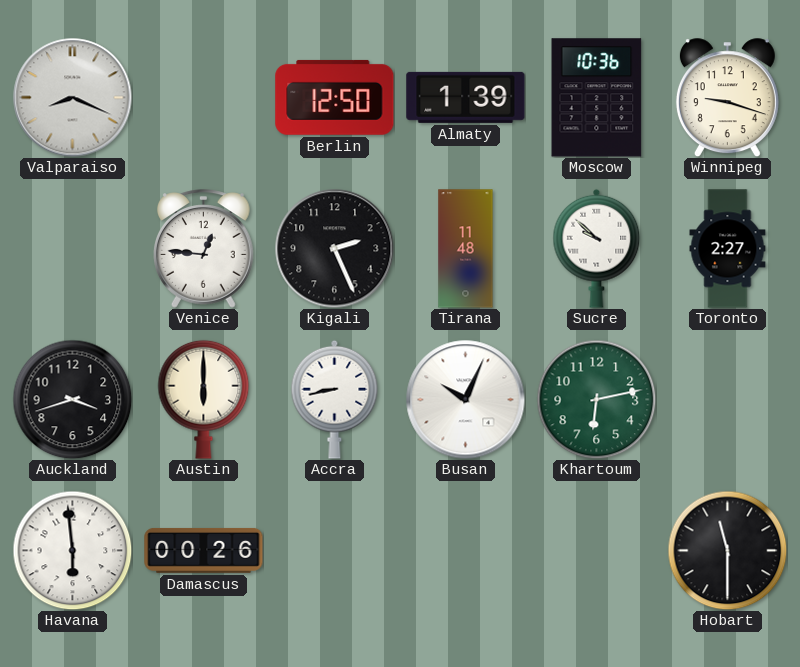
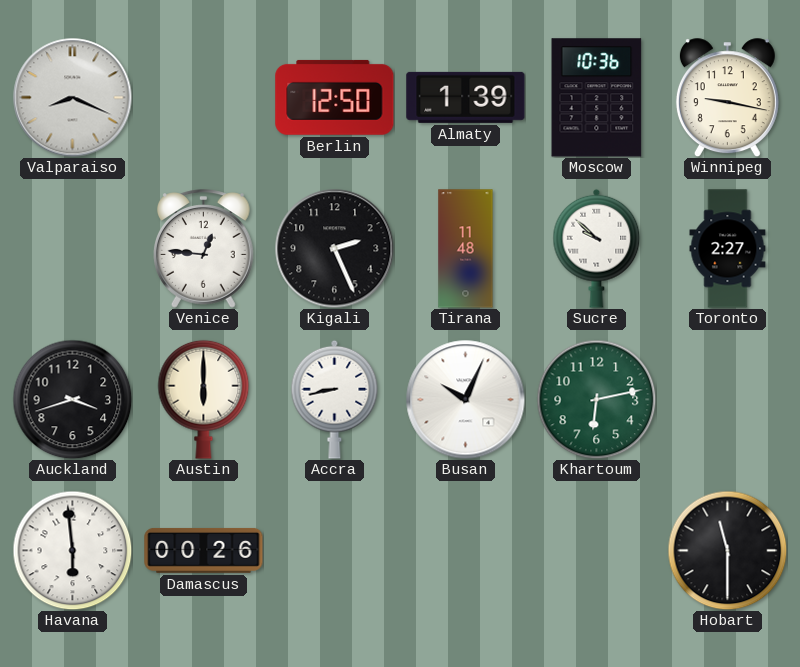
Winnipeg: 9:18 -> 9:17
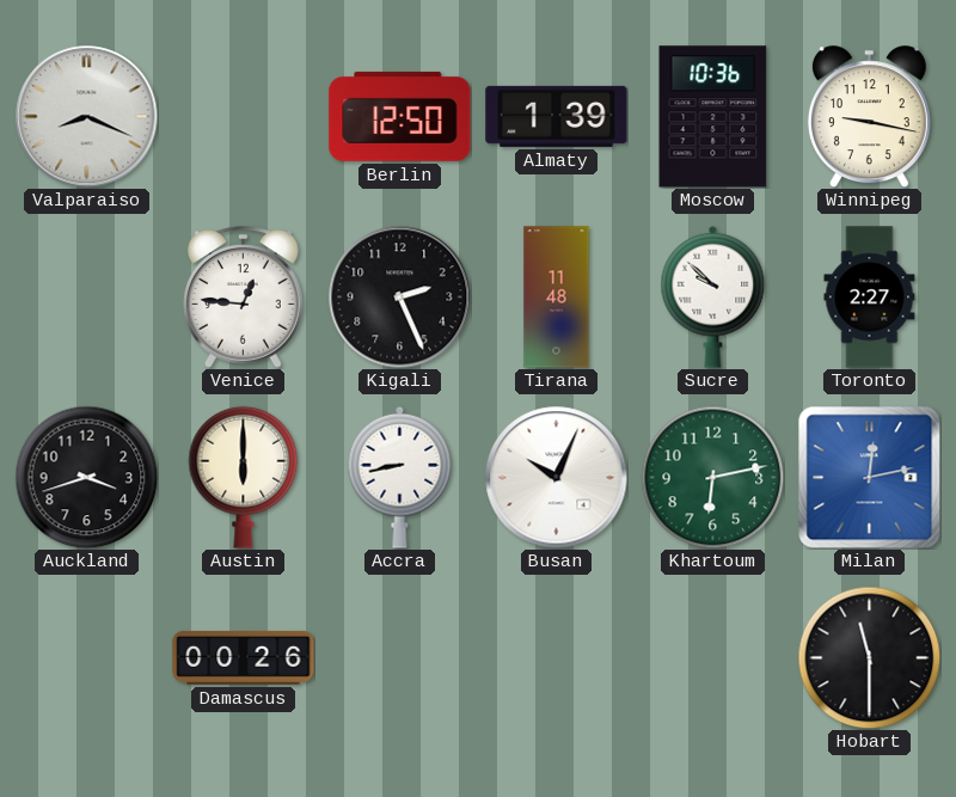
Milan: none -> 12:13
Havana: 5:59 -> none
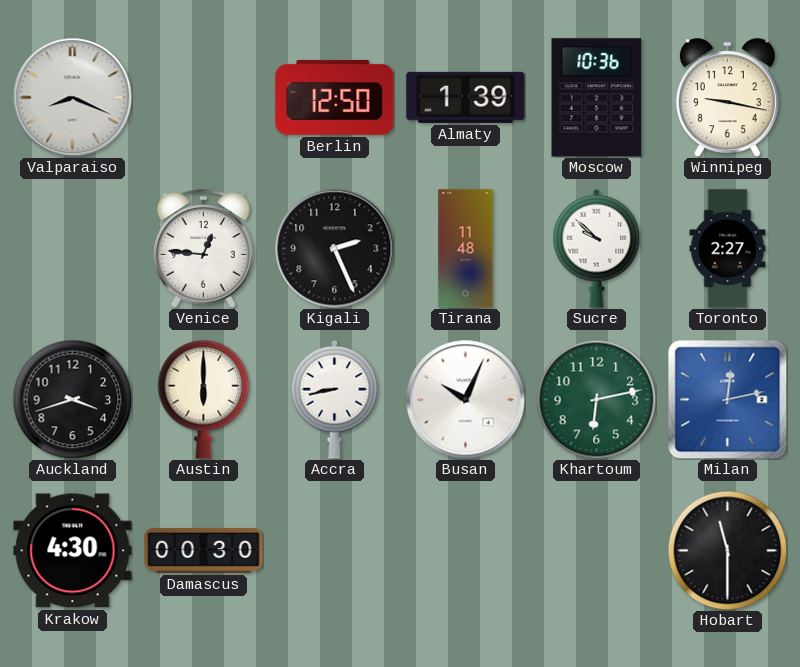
Krakow: none -> 4:30
Damascus: 00:26 -> 00:30
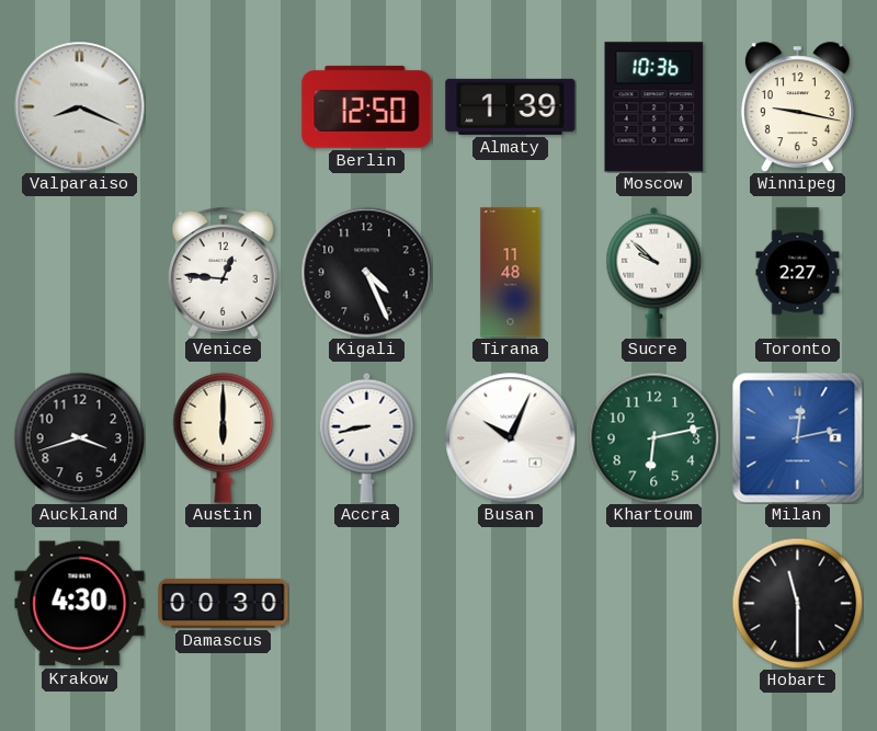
Kigali: 2:26 -> 4:26
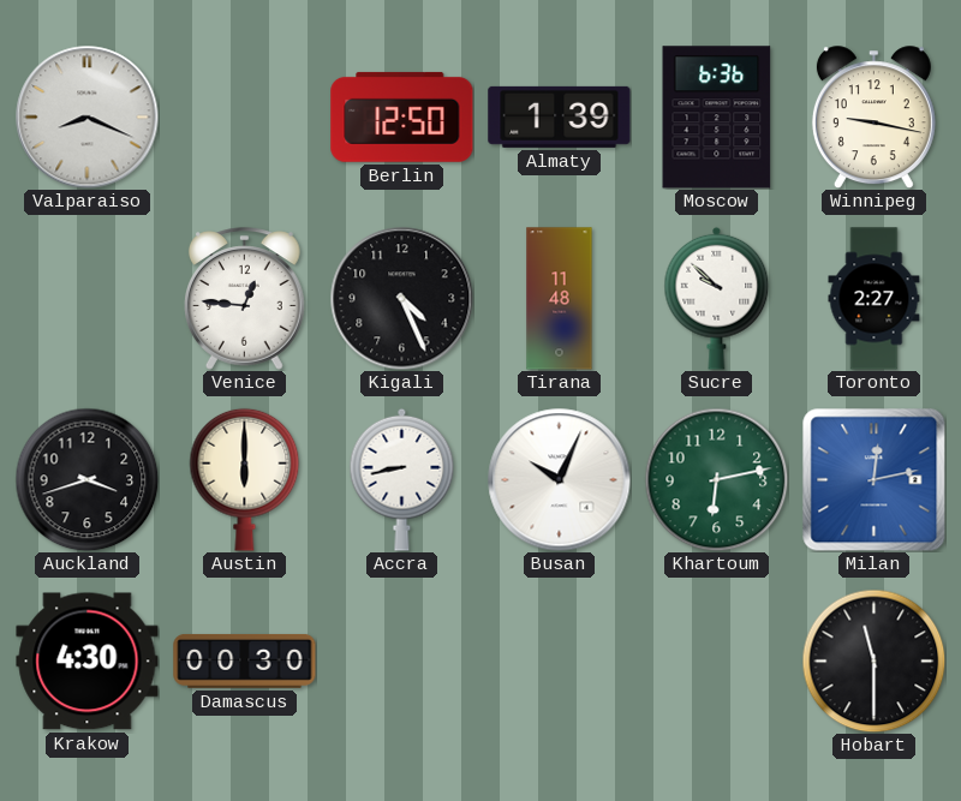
Moscow: 10:36 -> 6:36
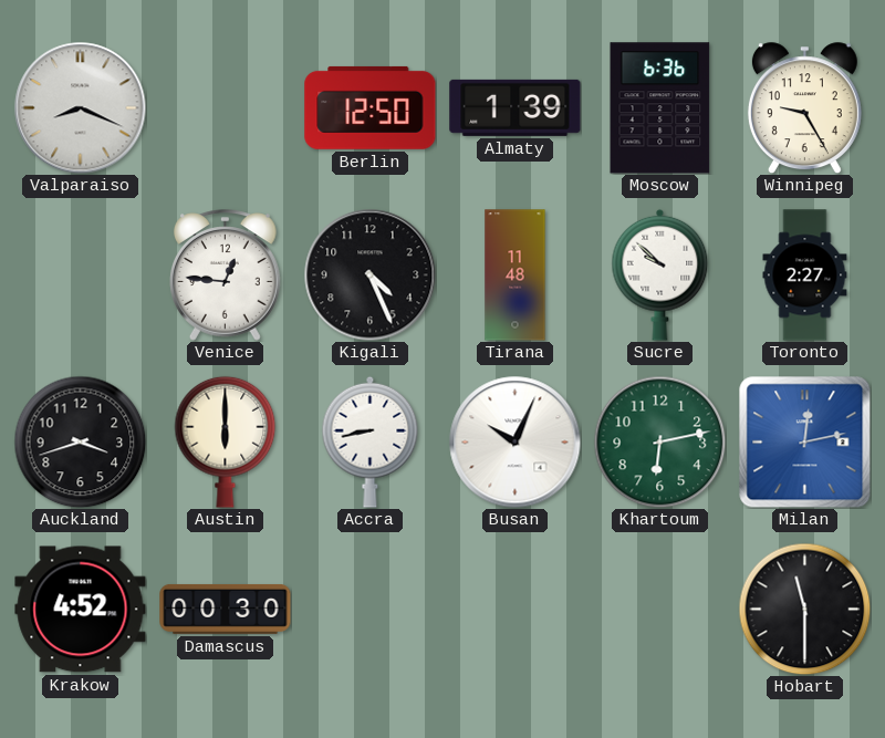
Winnipeg: 9:17 -> 9:25
Krakow: 4:30 -> 4:52
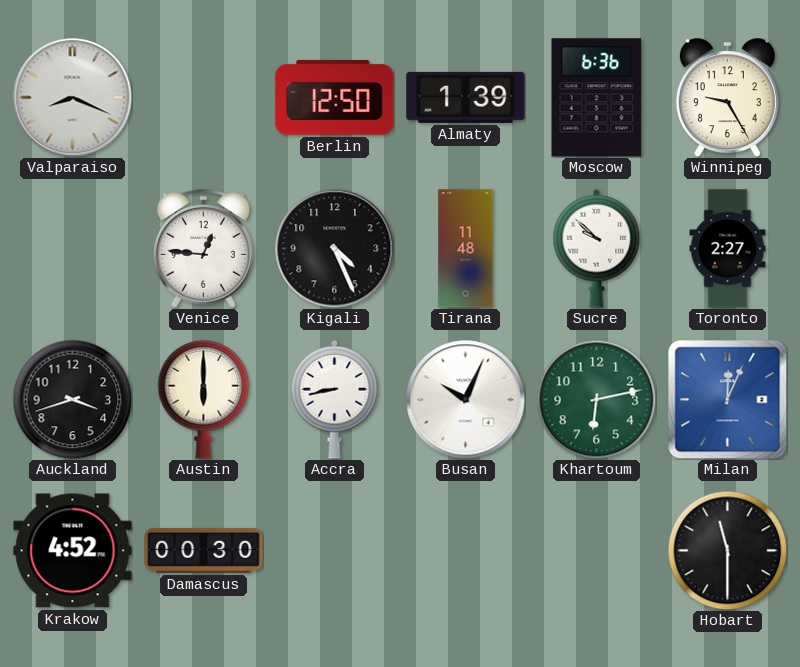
Milan: 12:13 -> 12:04
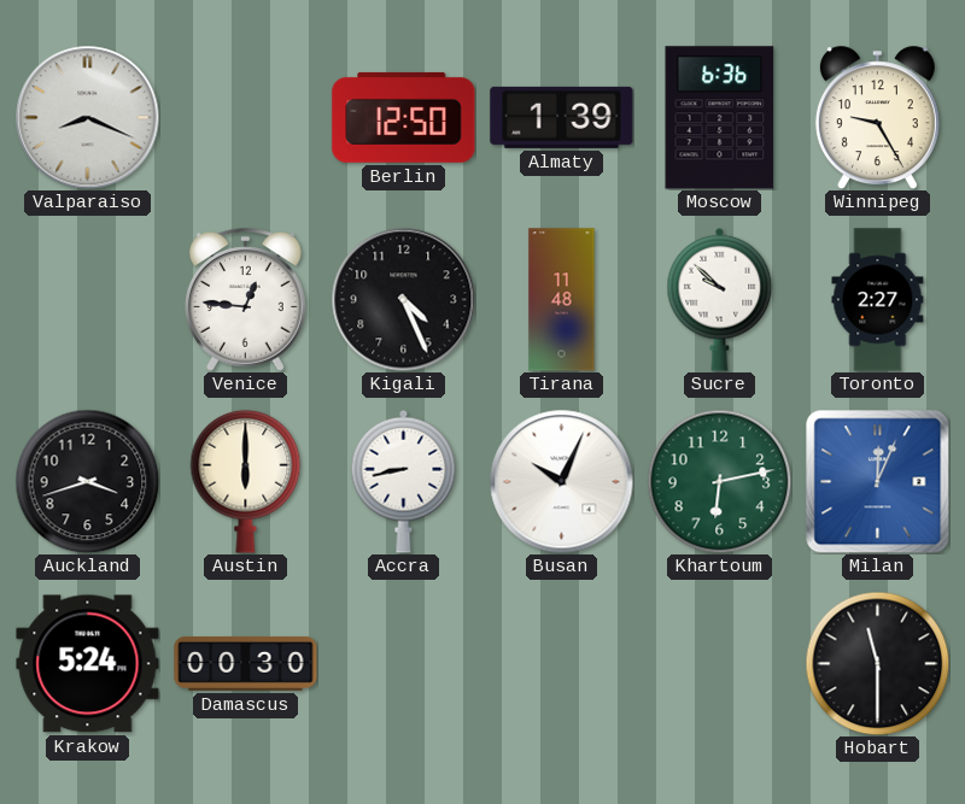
Krakow: 4:52 -> 5:24
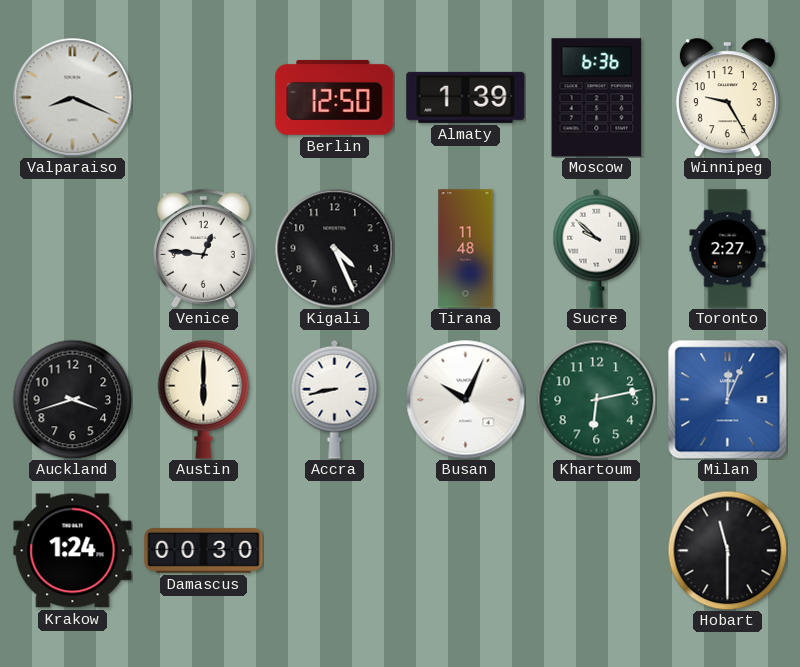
Krakow: 5:24 -> 1:24
